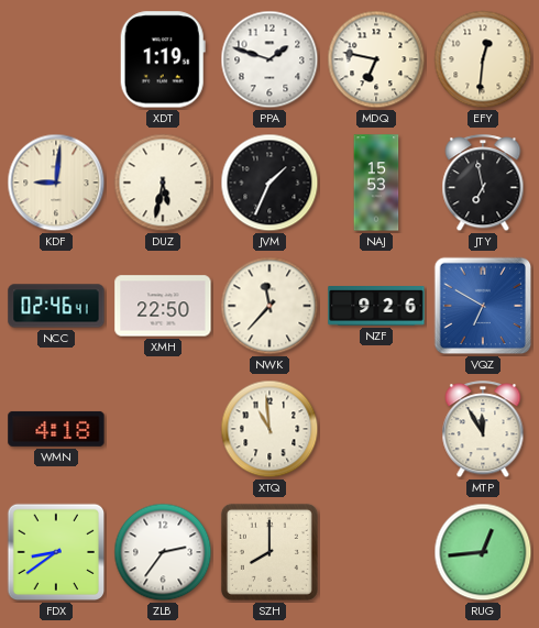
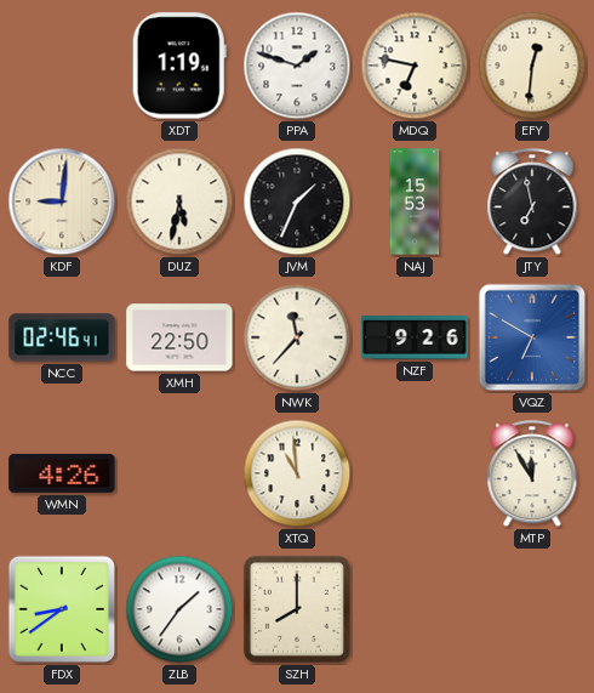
WMN: 4:18 -> 4:26
ZLB: 2:36 -> 1:36
RUG: 12:44 -> none
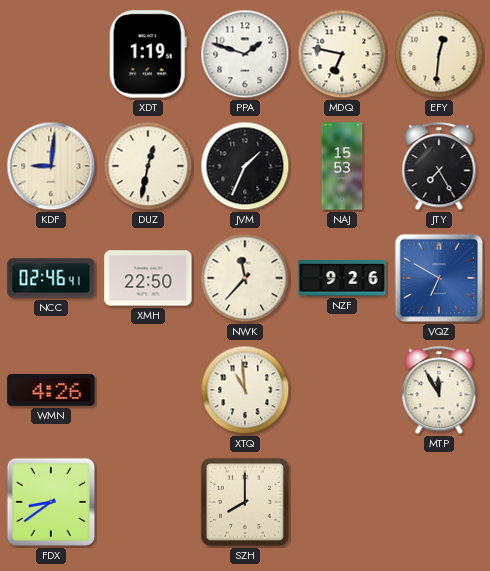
DUZ: 5:32 -> 12:32
JTY: 6:58 -> 7:25
ZLB: 1:36 -> none
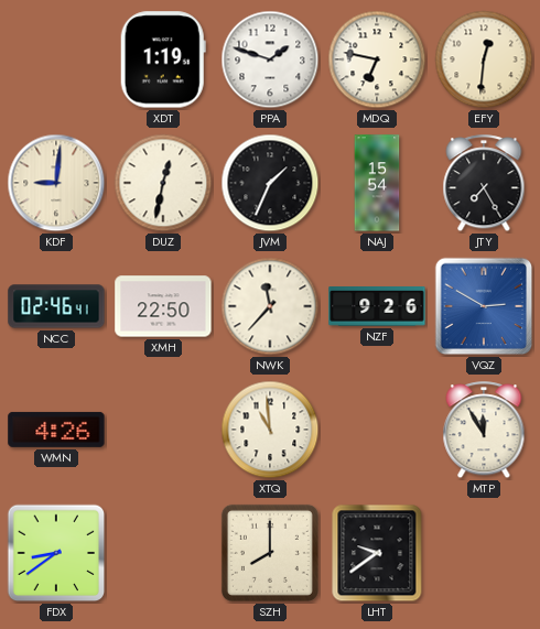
NAJ: 15:53 -> 15:54
VQZ: 6:50 -> 2:50
LHT: none -> 9:39
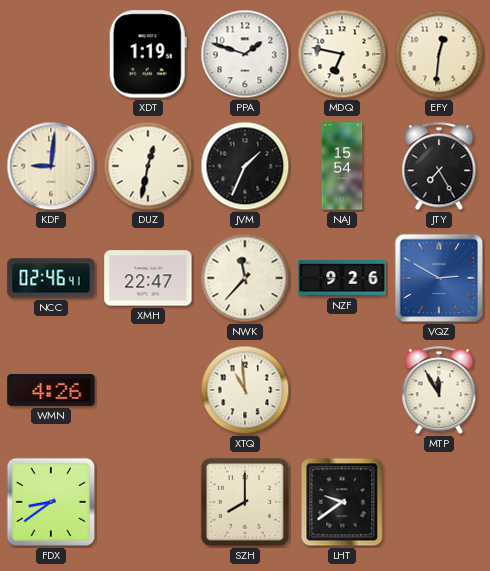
XMH: 22:50 -> 22:47
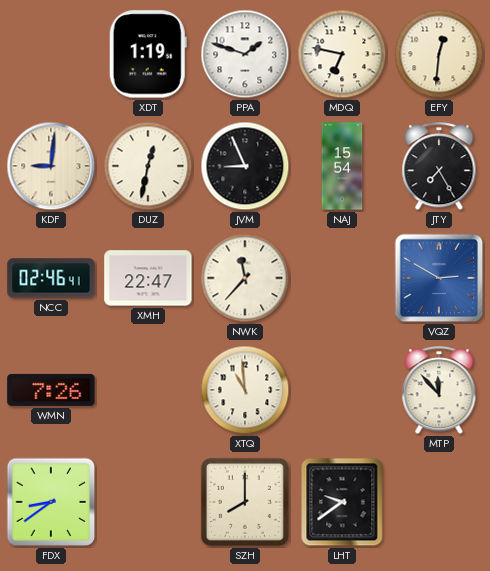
JVM: 1:34 -> 8:56
NZF: 9:26 -> none
WMN: 4:26 -> 7:26
MTP: 11:55 -> 11:53
